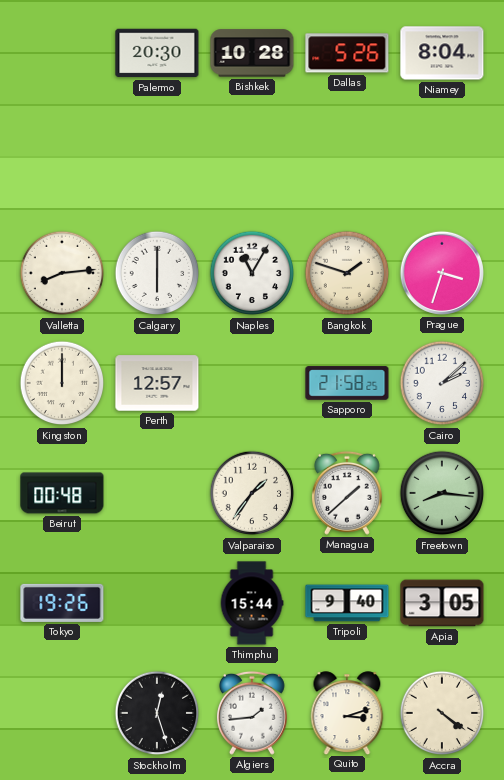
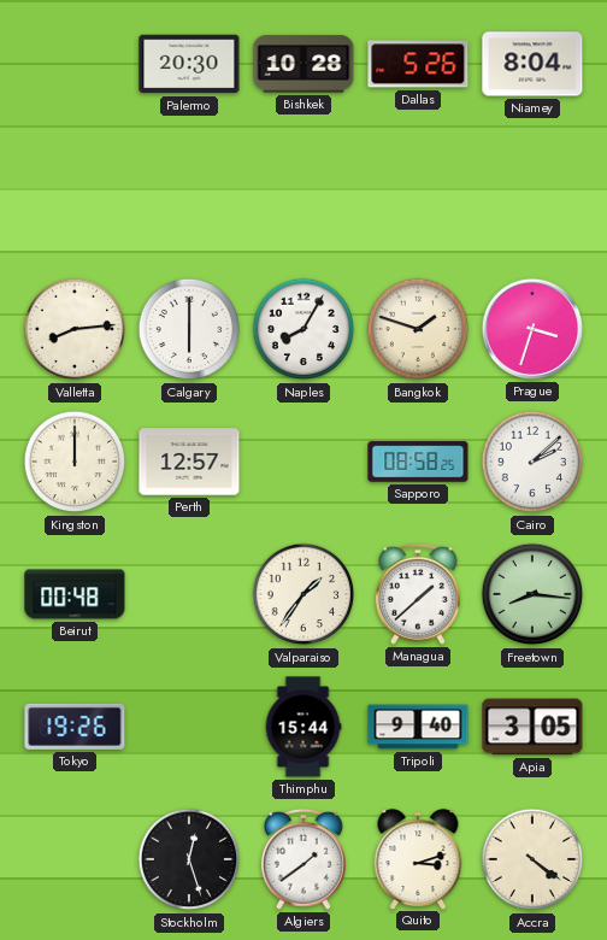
Naples: 11:05 -> 8:05
Sapporo: 21:58 -> 08:58
Algiers: 1:44 -> 1:39
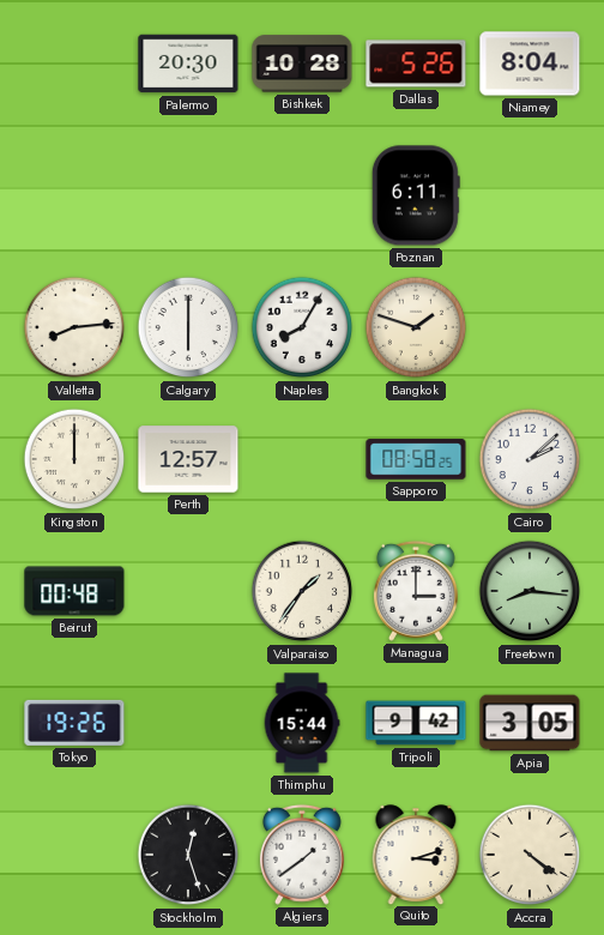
Poznan: none -> 6:11
Prague: 3:33 -> none
Managua: 1:38 -> 3:00
Tripoli: 9:40 -> 9:42
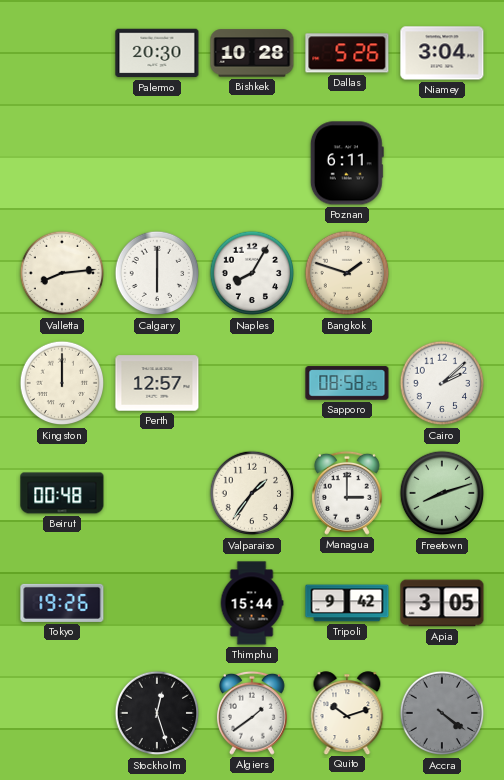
Niamey: 8:04 -> 3:04
Freetown: 8:16 -> 8:12
Quito: 3:12 -> 10:12
Accra dial: cream -> grey
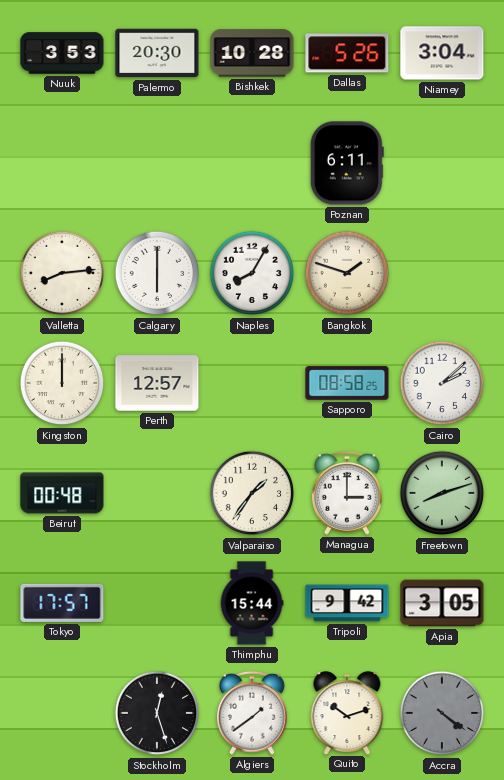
Nuuk: none -> 3:53
Tokyo: 19:26 -> 17:57
